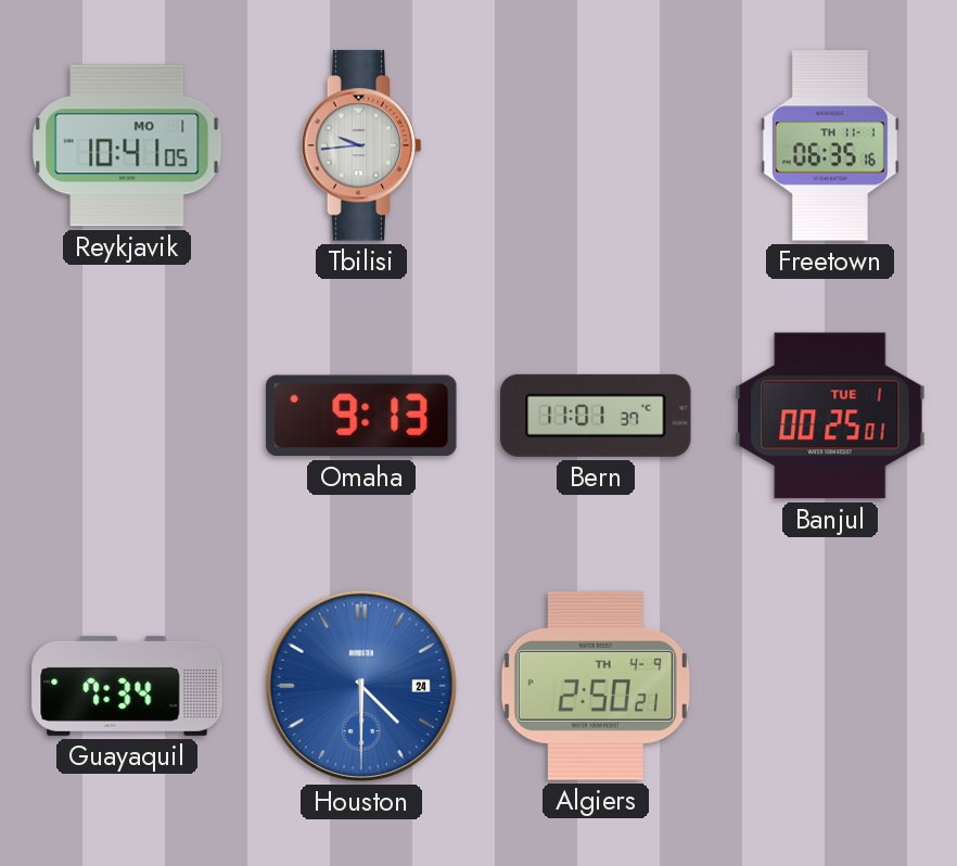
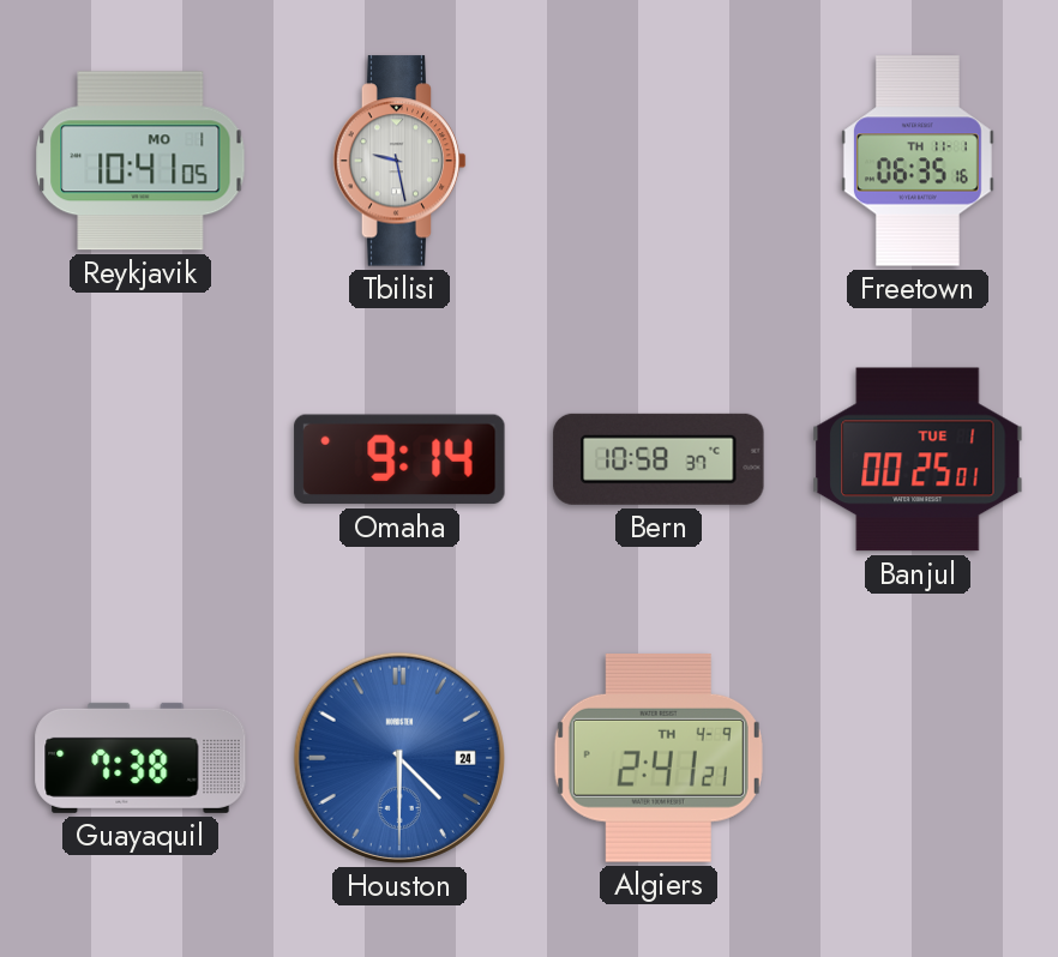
Tbilisi: 9:44 -> 9:28
Omaha: 9:13 -> 9:14
Bern: 11:01 -> 10:58
Guayaquil: 7:34 -> 7:38
Algiers: 2:50 -> 2:41
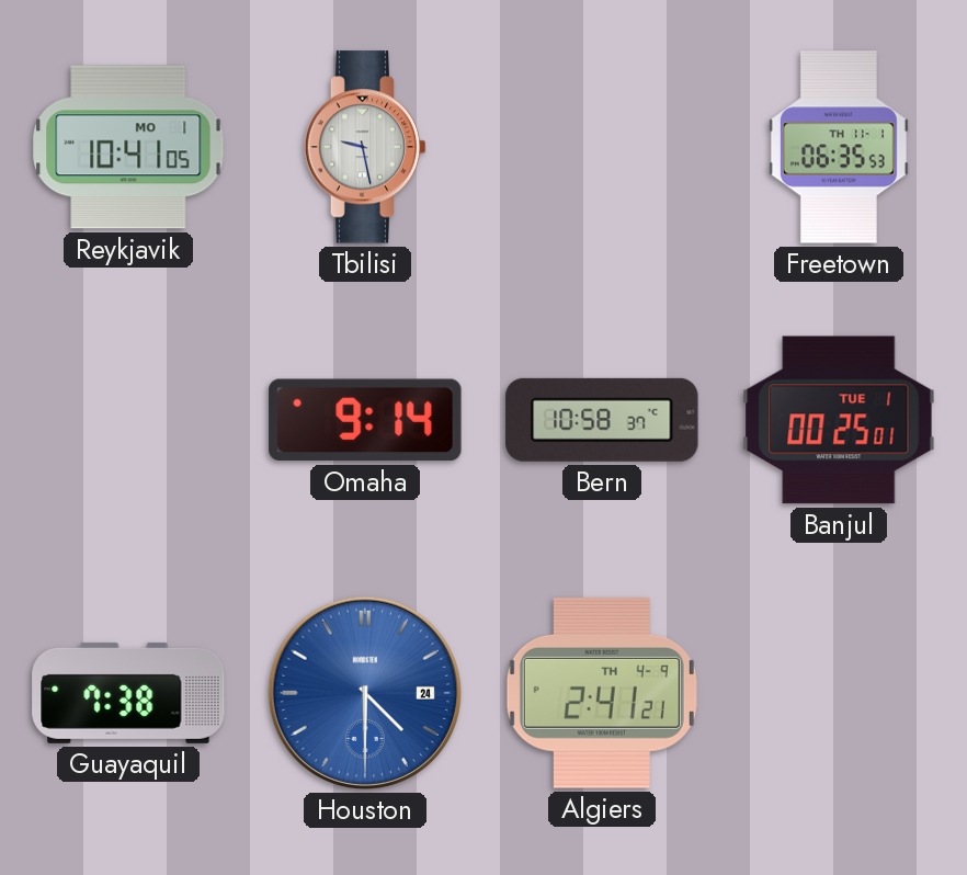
Freetown: 06:35:16 -> 06:35:53
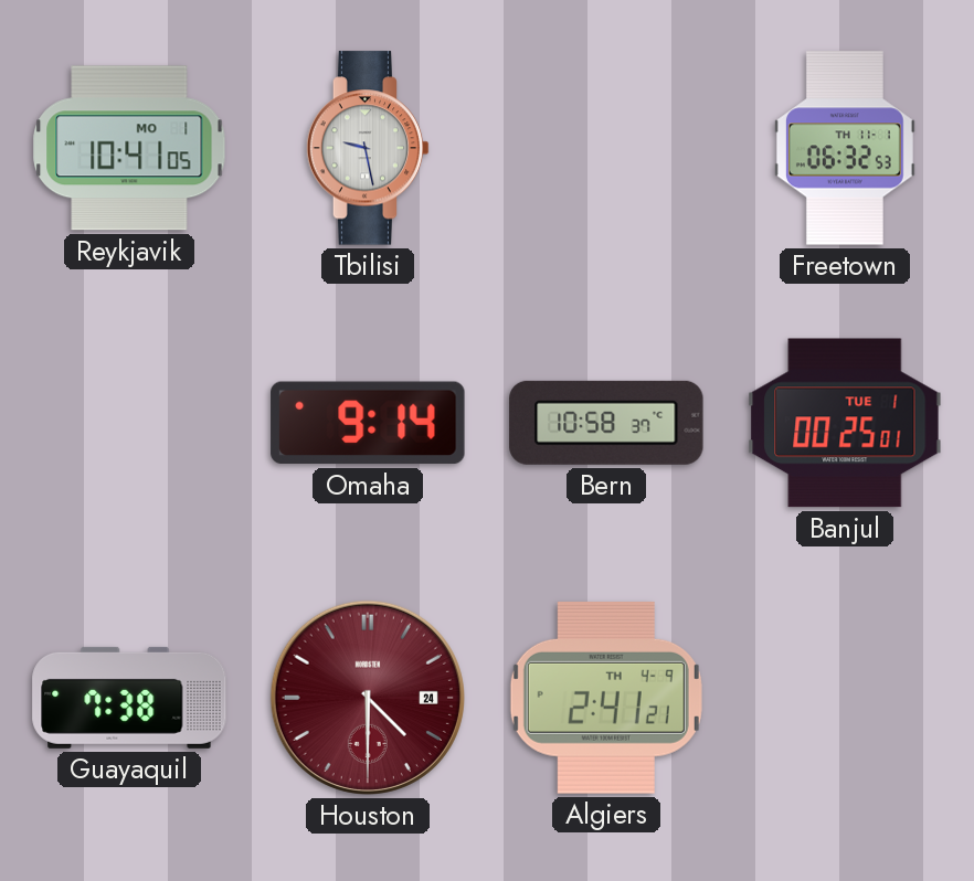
Freetown: 06:35 -> 06:32
Houston dial: blue -> burgundy
